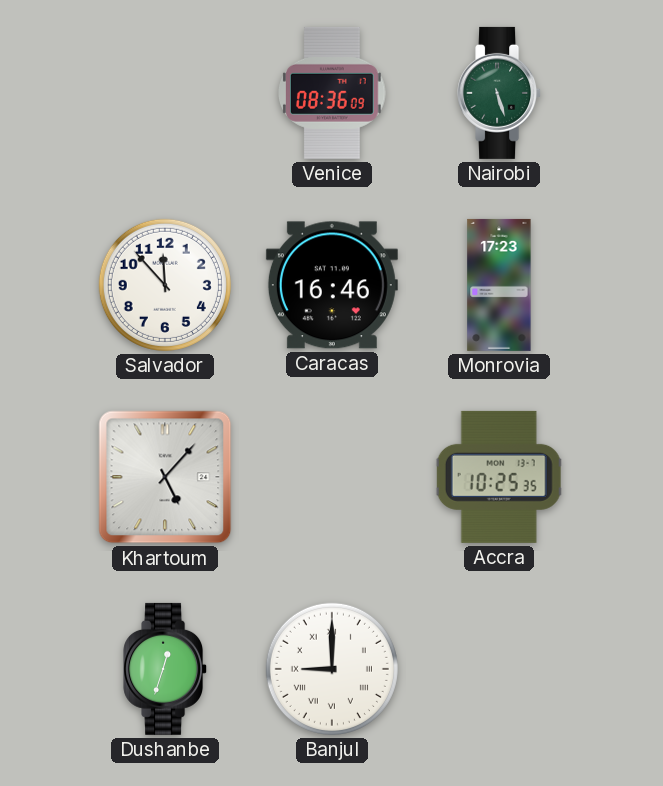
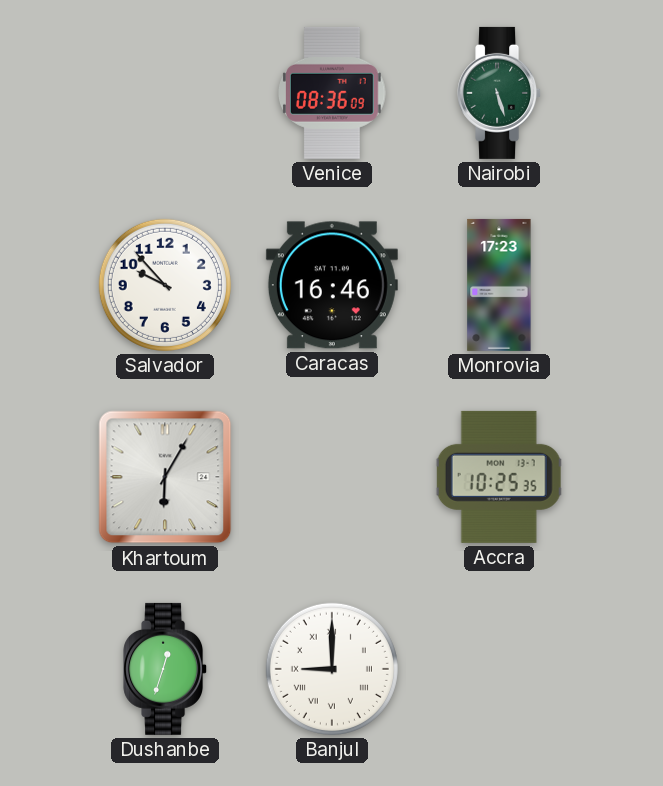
Salvador: 11:53 -> 9:53
Khartoum: 5:07 -> 6:05
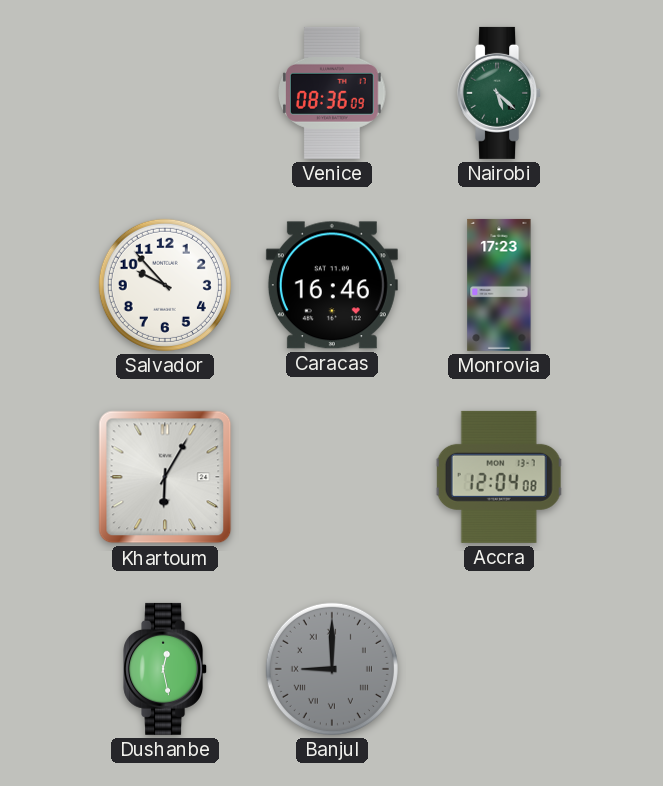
Nairobi: 5:27 -> 5:22
Accra: 10:25 -> 12:04
Dushanbe: 12:33 -> 12:28
Banjul dial: white -> grey
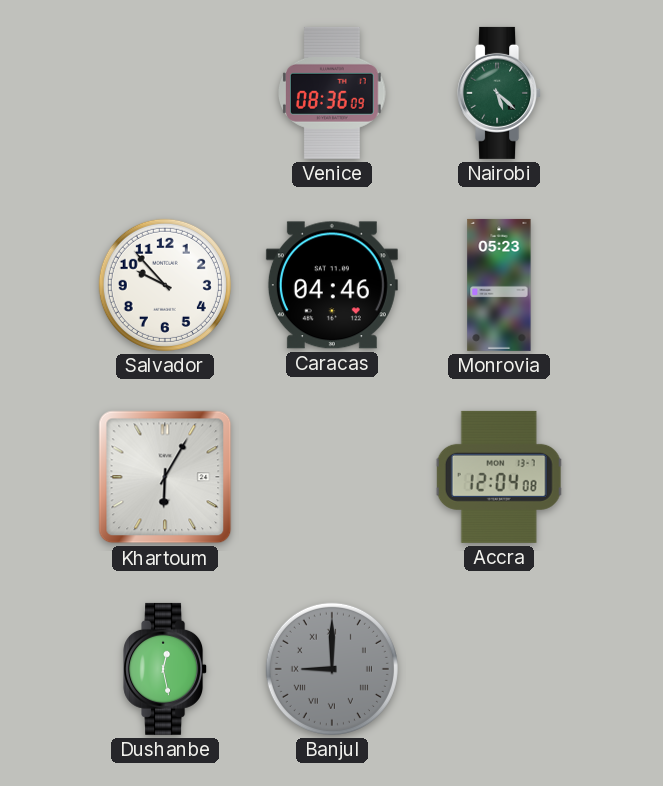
Caracas: 16:46 -> 04:46
Monrovia: 17:23 -> 05:23
